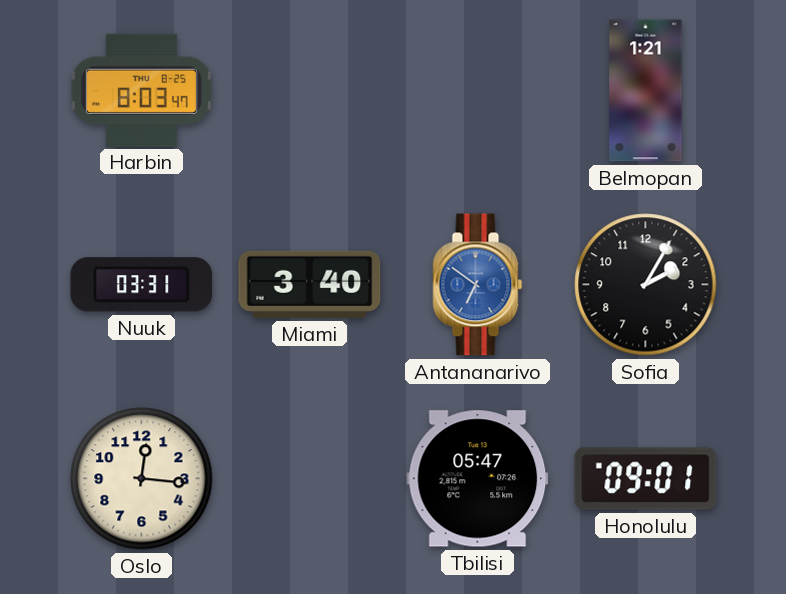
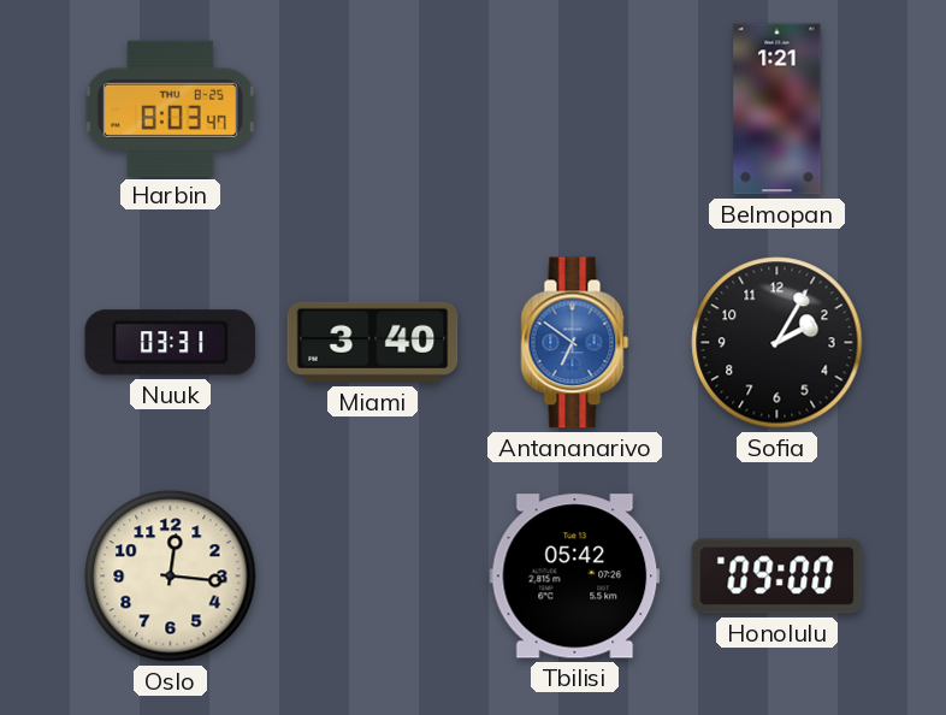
Tbilisi: 05:47 -> 05:42
Honolulu: 09:01 -> 09:00
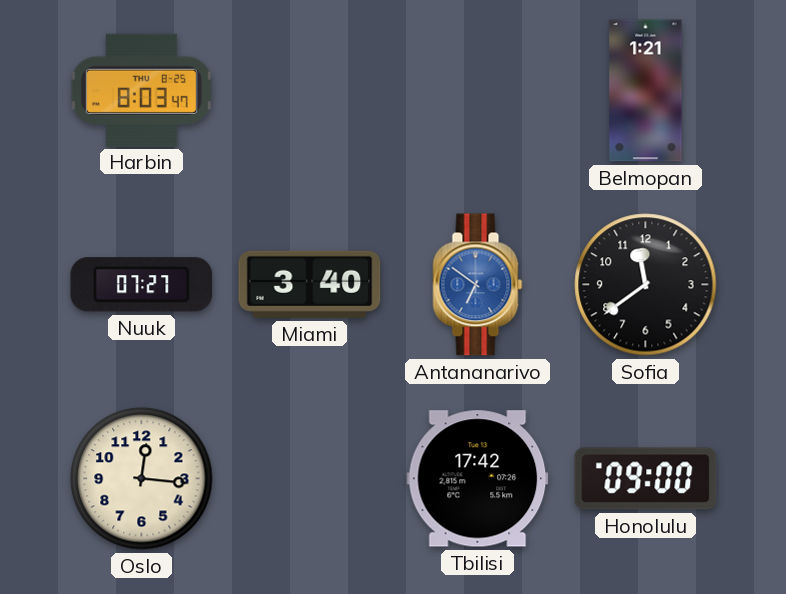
Nuuk: 03:31 -> 07:27
Sofia: 2:05 -> 11:39
Tbilisi: 05:42 -> 17:42
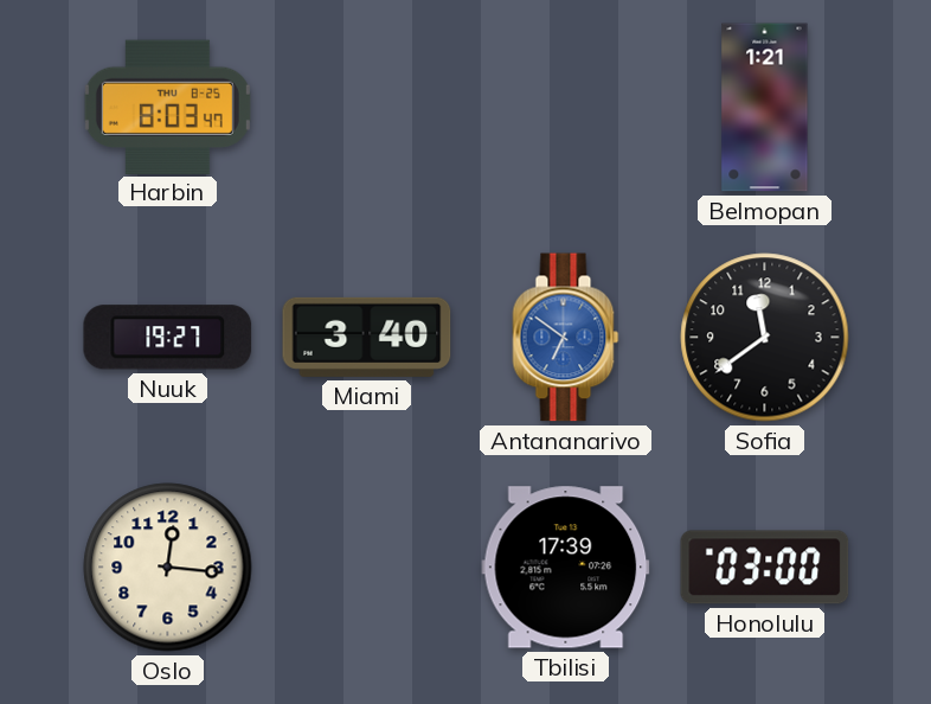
Nuuk: 07:27 -> 19:27
Tbilisi: 17:42 -> 17:39
Honolulu: 09:00 -> 03:00
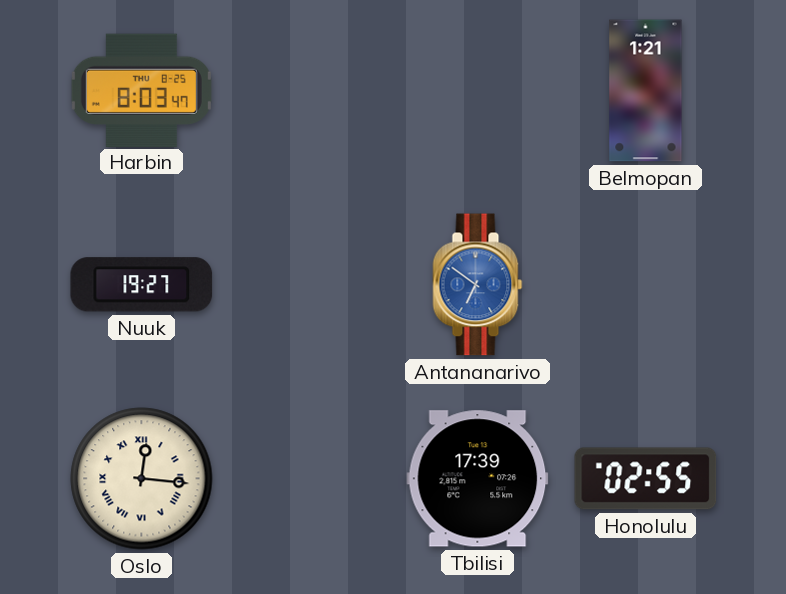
Miami: 3:40 -> none
Sofia: 11:39 -> none
Oslo numerals: Arabic -> Roman
Honolulu: 03:00 -> 02:55
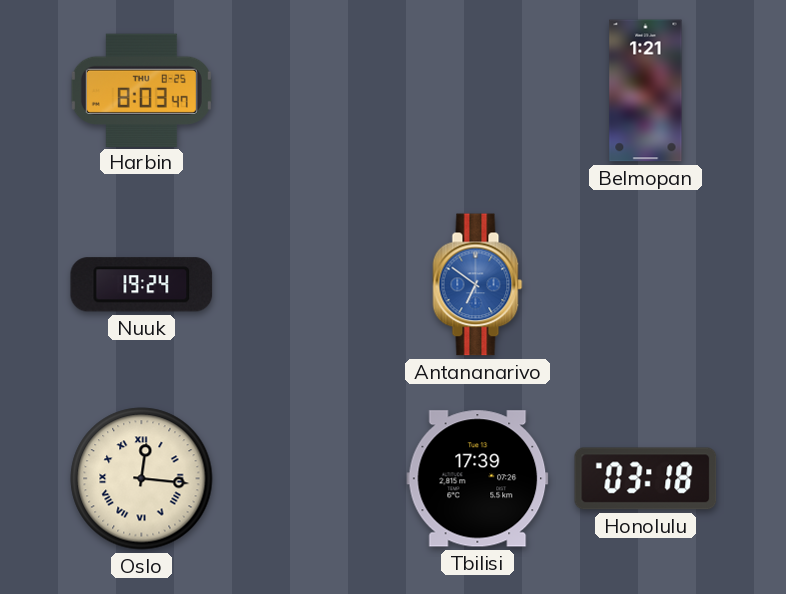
Nuuk: 19:27 -> 19:24
Honolulu: 02:55 -> 03:18
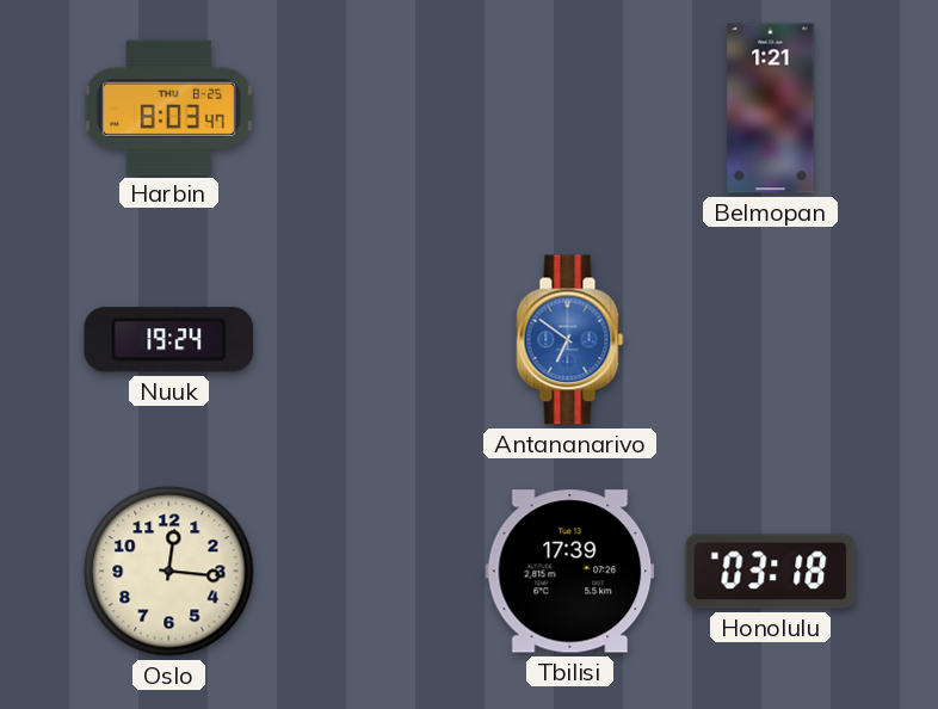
Oslo numerals: Roman -> Arabic
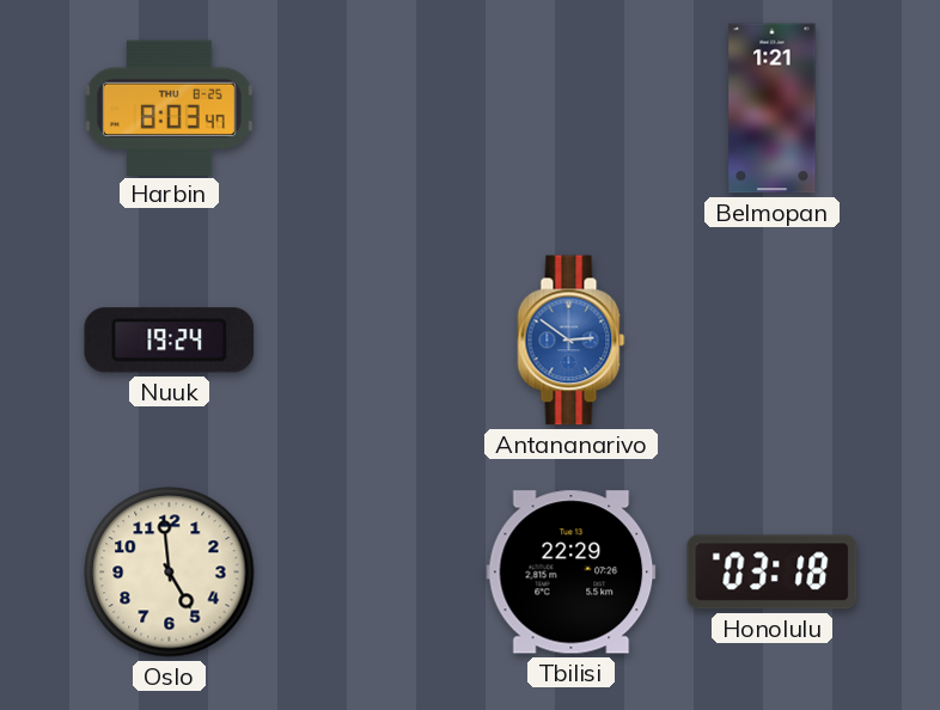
Antananarivo: 6:51 -> 2:51
Oslo: 12:16 -> 4:59
Tbilisi: 17:39 -> 22:29
